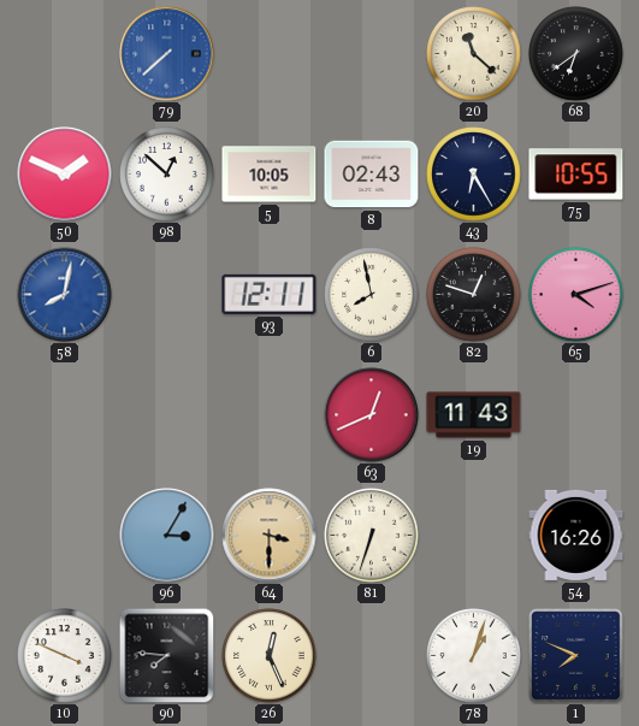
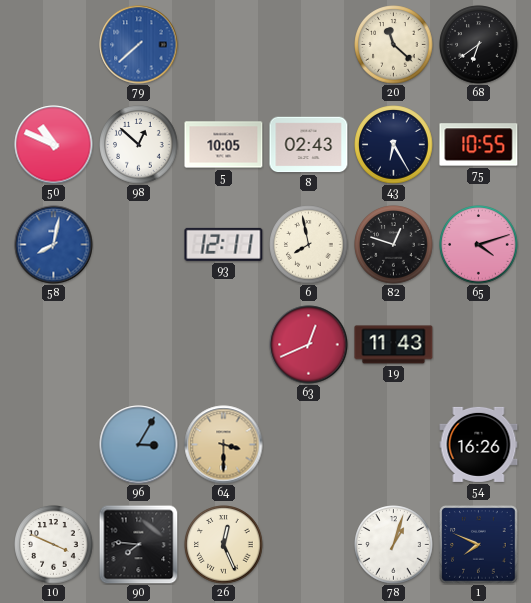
50: 1:49 -> 10:49
81: 6:33 -> none
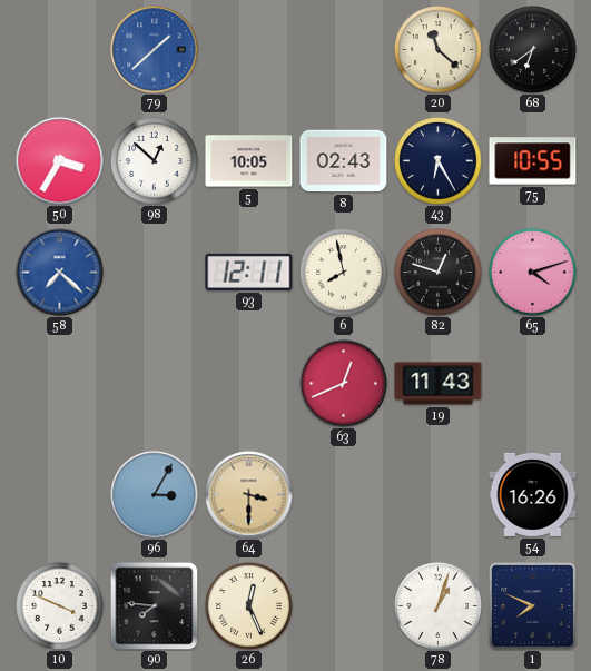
79: 7:38 -> 1:38
50: 10:49 -> 3:35
58: 8:02 -> 7:22
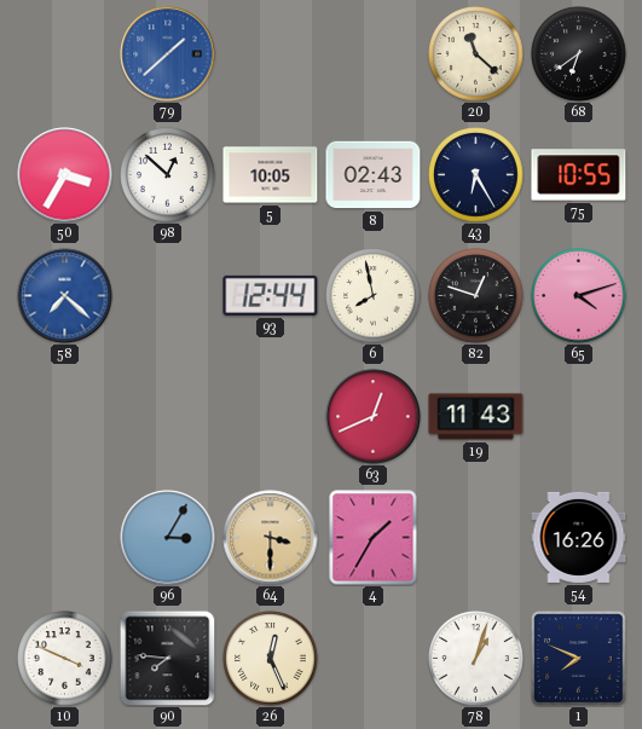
93: 12:11 -> 12:44
4: none -> 1:35
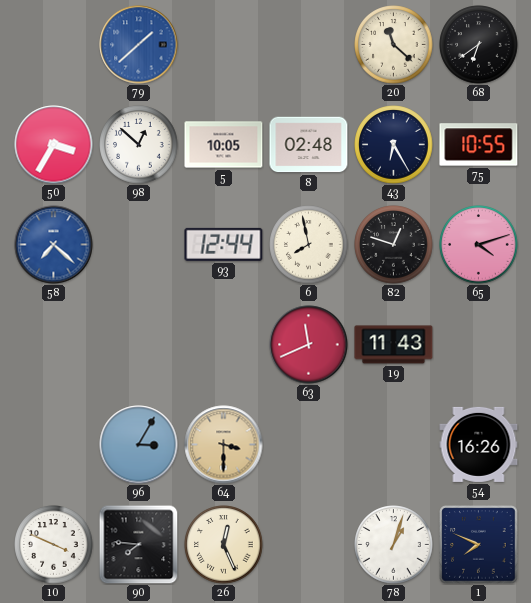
8: 02:43 -> 02:48
63: 12:41 -> 11:41
4: 1:35 -> none
